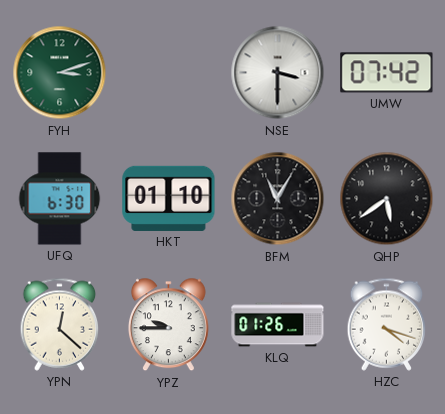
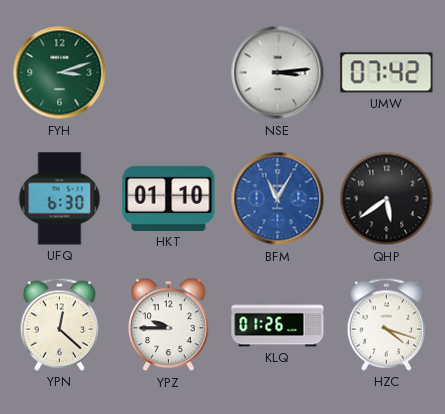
NSE: 3:30 -> 3:14
BFM dial: black -> blue
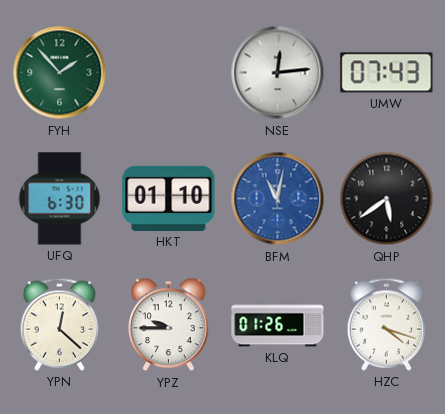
FYH: 3:12 -> 1:53
NSE: 3:14 -> 12:14
UMW: 07:42 -> 07:43
BFM: 11:05 -> 11:02
